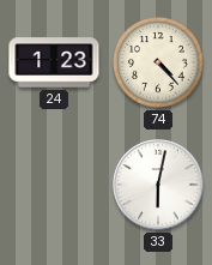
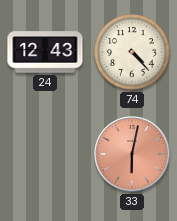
24: 1:23 -> 12:43
33 dial: white -> salmon
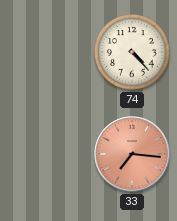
24: 12:43 -> none
33: 6:02 -> 7:16
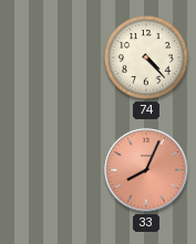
33: 7:16 -> 8:04
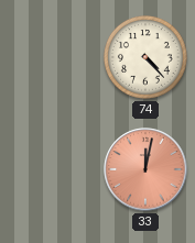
33: 8:04 -> 12:02
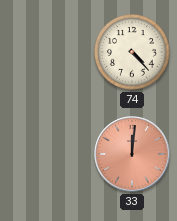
33: 12:02 -> 12:01
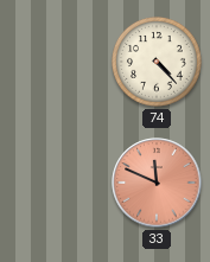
33: 12:01 -> 11:49
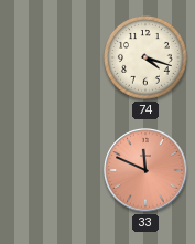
74: 4:23 -> 4:18
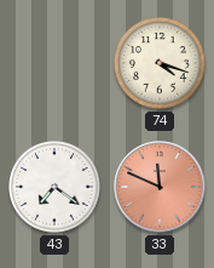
43: none -> 7:21
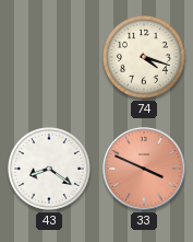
43: 7:21 -> 8:21
33: 11:49 -> 3:49
